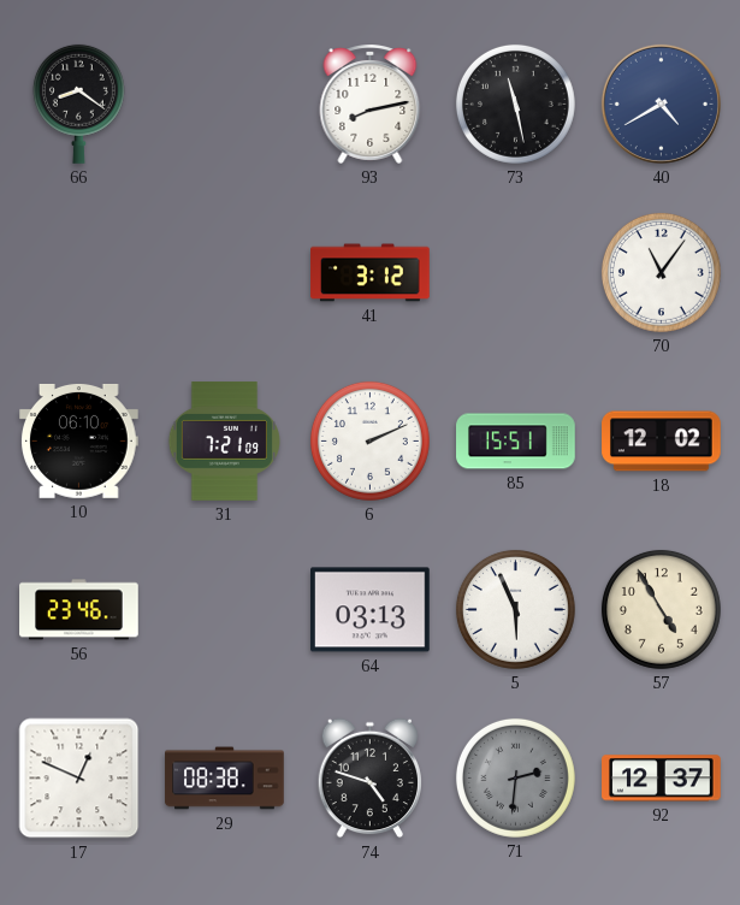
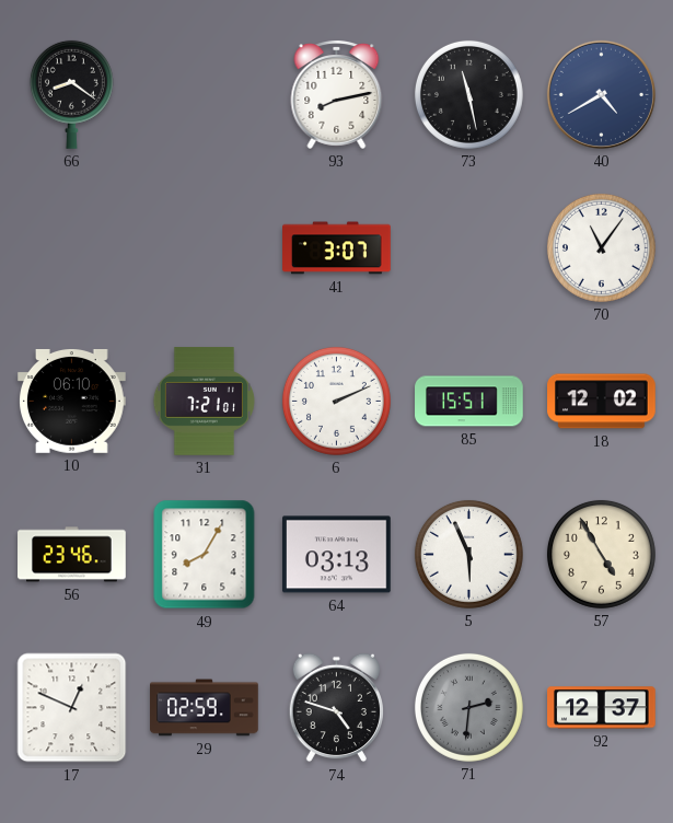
41: 3:12 -> 3:07
31: 7:21:09 -> 7:21:01
49: none -> 8:05
29: 08:38 -> 02:59
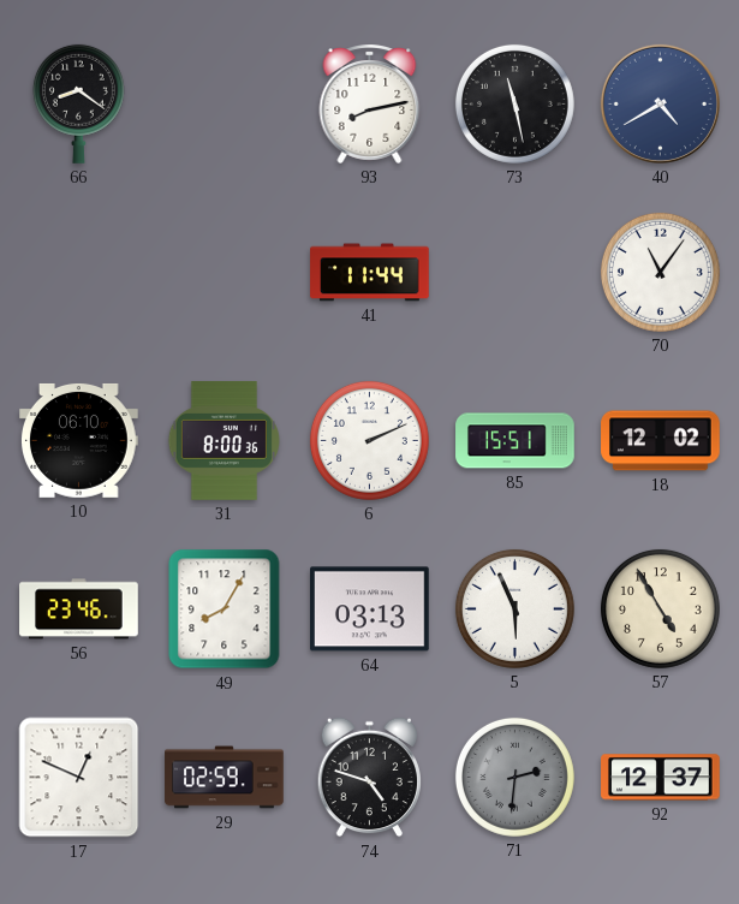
41: 3:07 -> 11:44
31: 7:21 -> 8:00
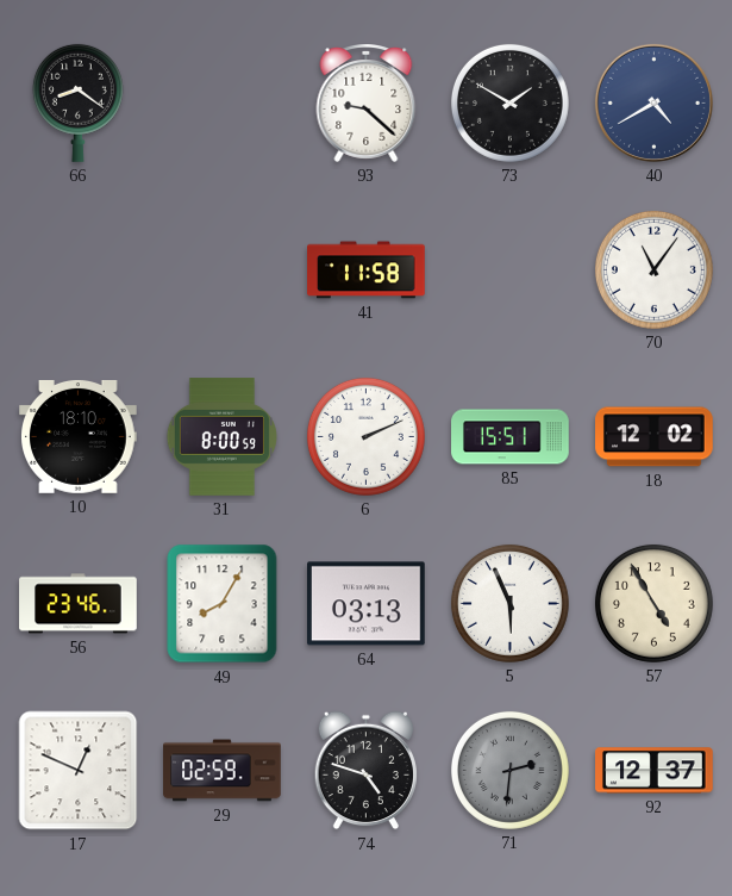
93: 8:13 -> 9:22
73: 11:28 -> 1:50
41: 11:44 -> 11:58
10: 06:10 -> 18:10
31: 8:00:36 -> 8:00:59
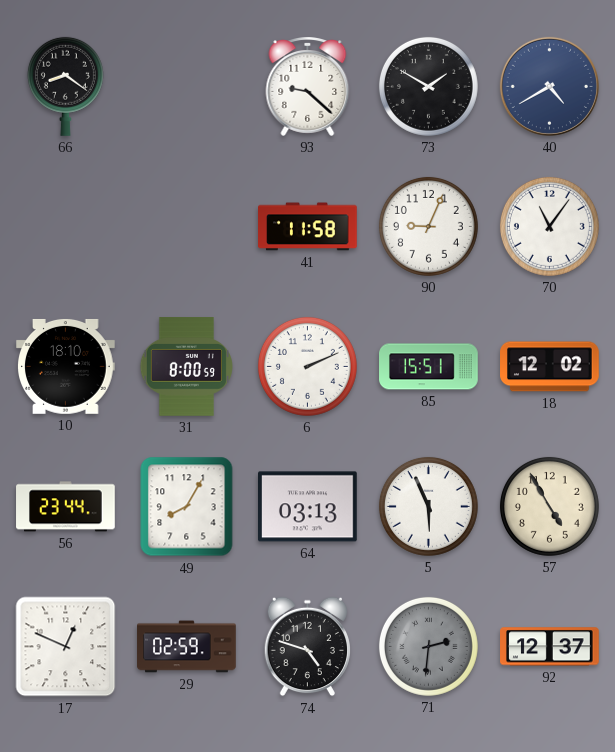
90: none -> 9:04
56: 23:46 -> 23:44
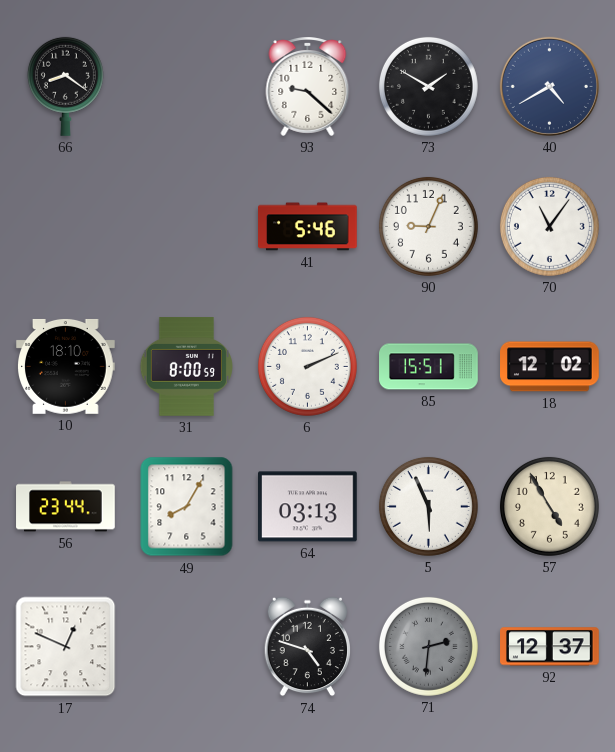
41: 11:58 -> 5:46
29: 02:59 -> none
